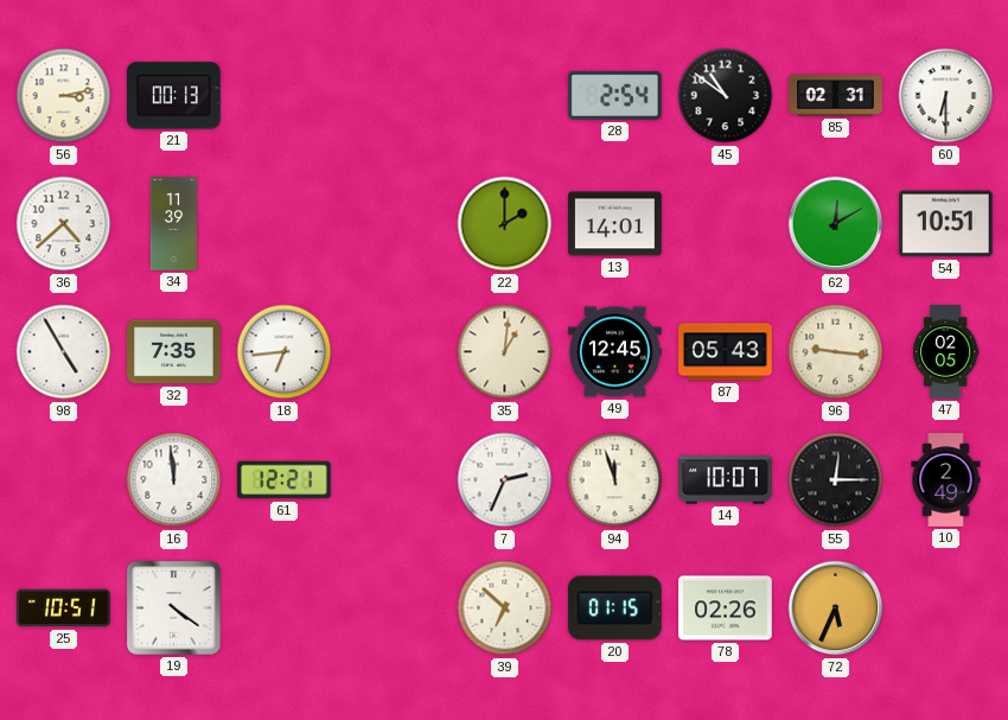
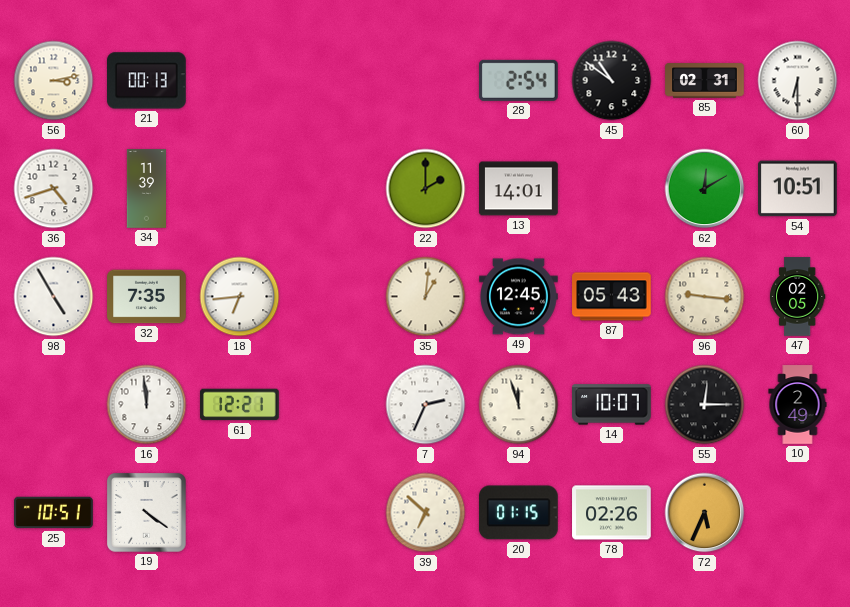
36: 4:38 -> 4:42
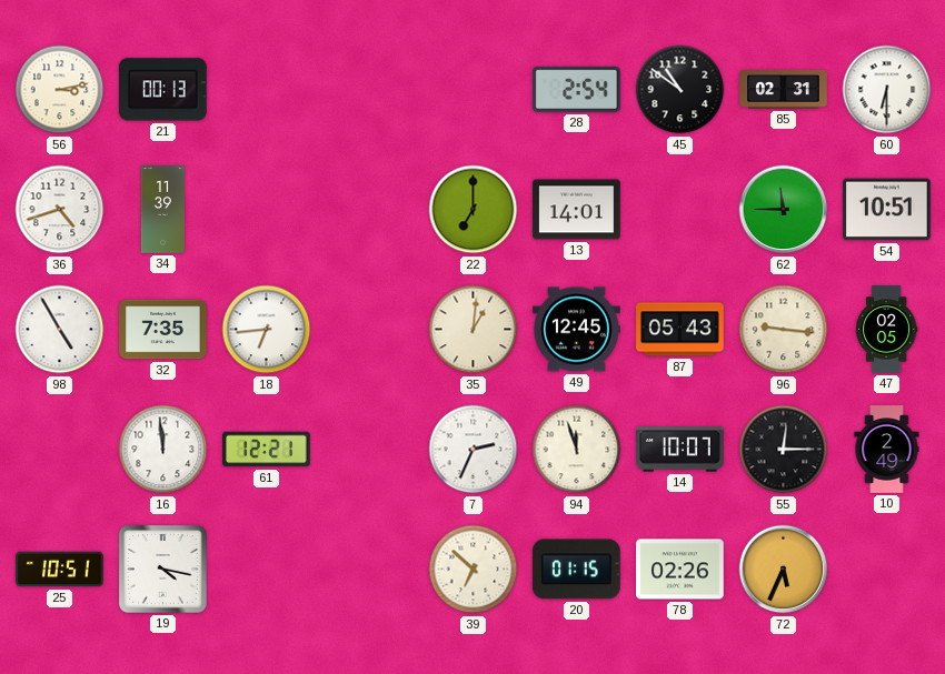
22: 2:00 -> 7:00
62: 12:10 -> 11:45
19: 4:21 -> 4:17
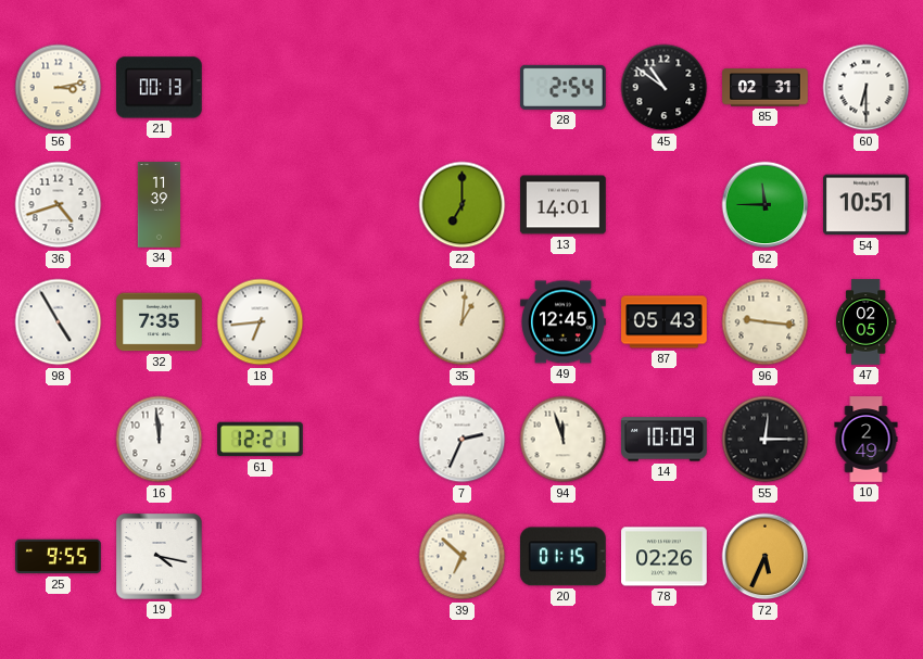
14: 10:07 -> 10:09
25: 10:51 -> 9:55
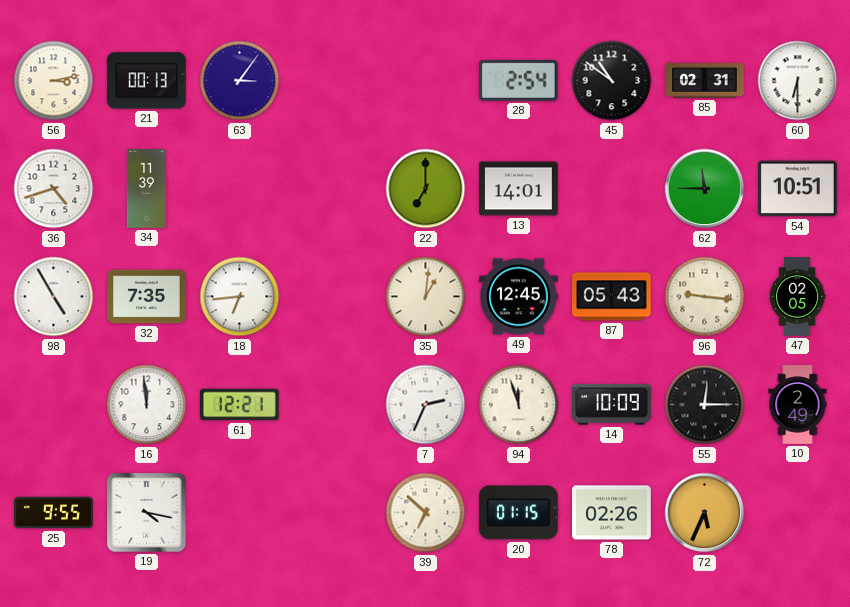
63: none -> 3:06
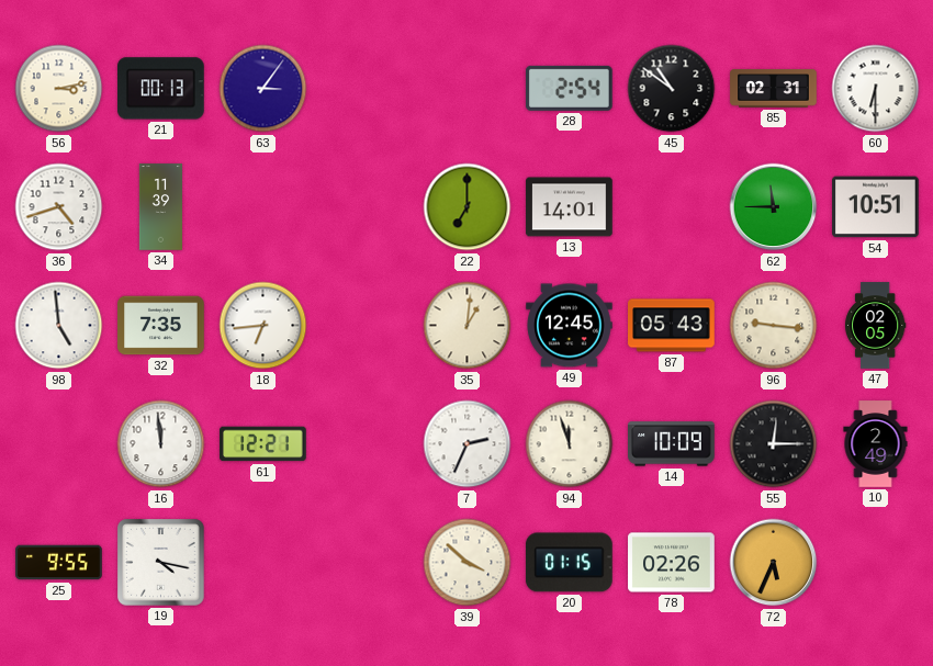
98: 4:55 -> 4:59
39: 6:52 -> 3:52
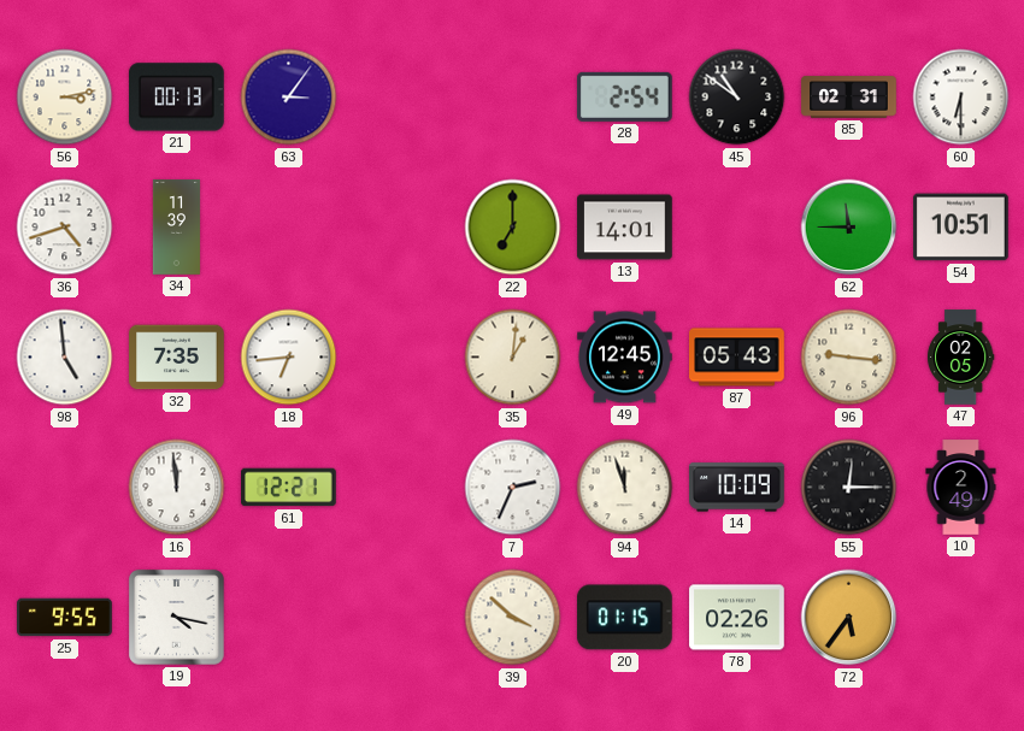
72: 5:34 -> 5:36
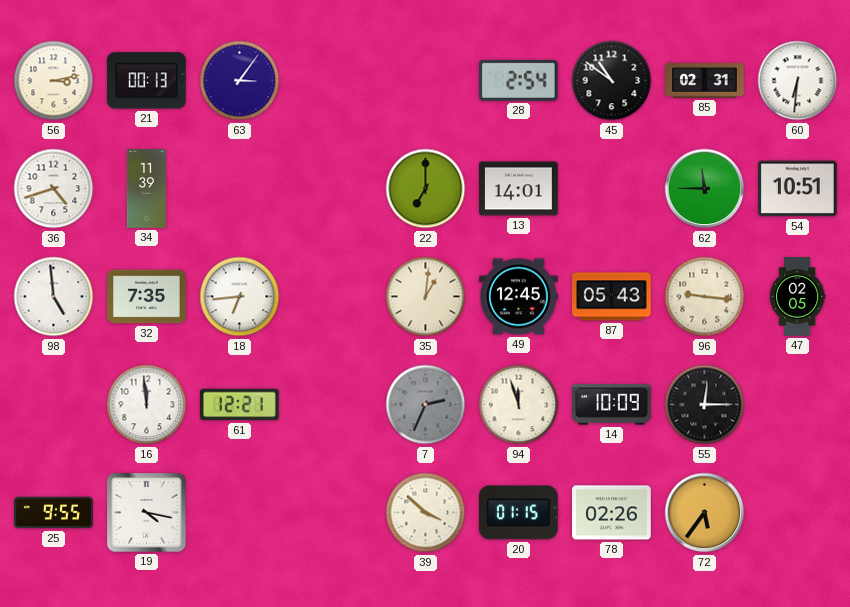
60: 6:30 -> 6:31
7 dial: white -> grey
10: 2:49 -> none
